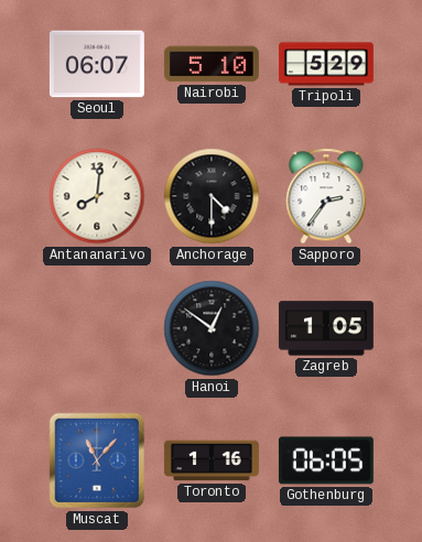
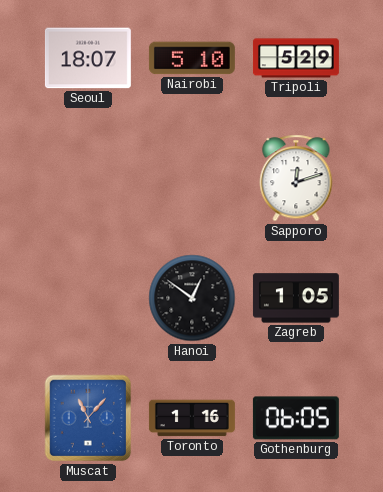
Seoul: 06:07 -> 18:07
Antananarivo: 8:01 -> none
Anchorage: 4:30 -> none
Sapporo: 2:36 -> 12:12
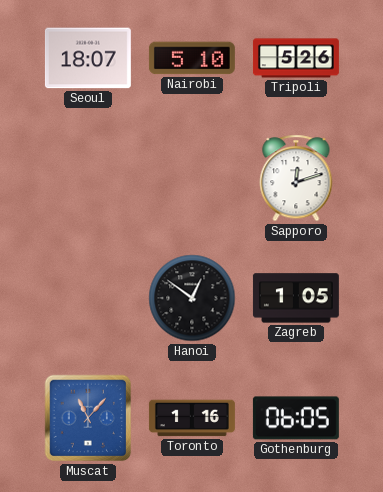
Tripoli: 5:29 -> 5:26
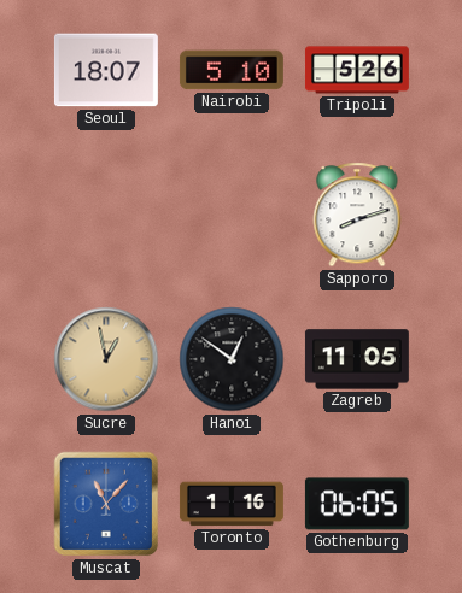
Sapporo: 12:12 -> 8:12
Sucre: none -> 12:58
Zagreb: 1:05 -> 11:05
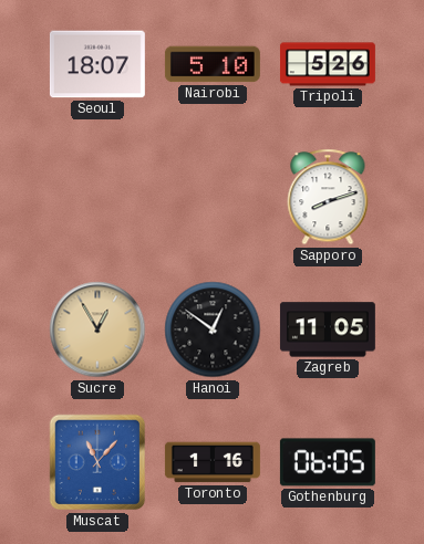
Sucre: 12:58 -> 12:55
